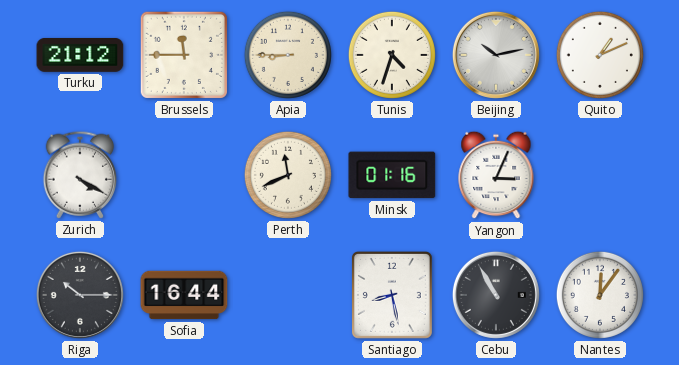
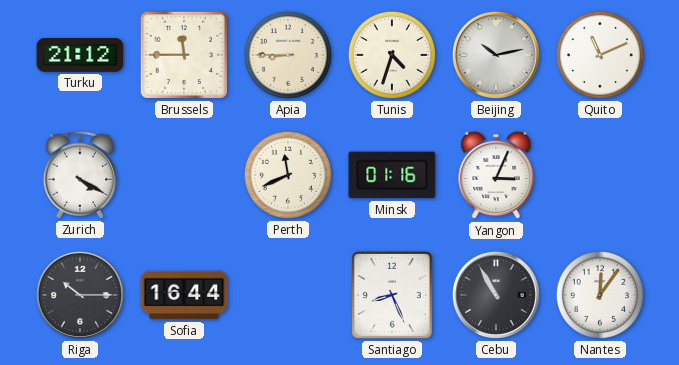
Quito: 1:11 -> 11:11
Santiago: 8:28 -> 8:26
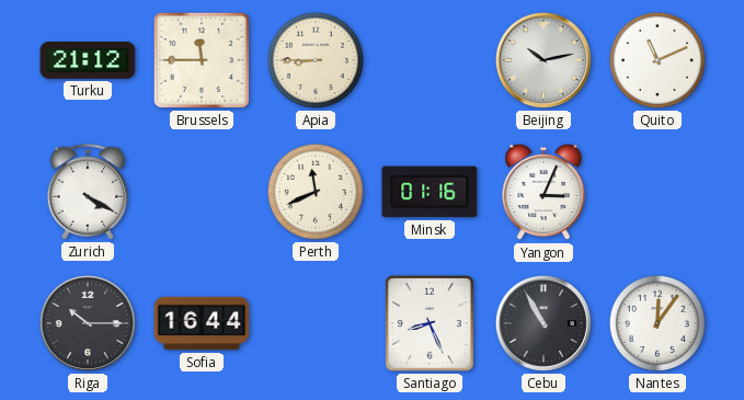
Tunis: 4:33 -> none
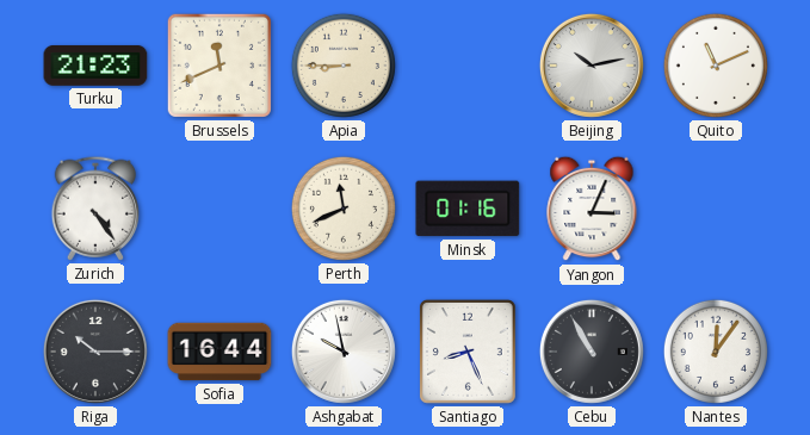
Turku: 21:12 -> 21:23
Brussels: 11:45 -> 11:41
Zurich: 4:20 -> 4:24
Ashgabat: none -> 9:58
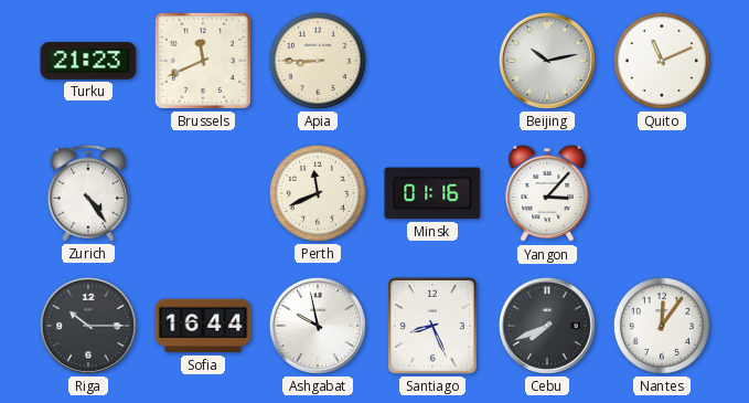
Yangon: 3:04 -> 3:07
Cebu: 10:55 -> 7:41
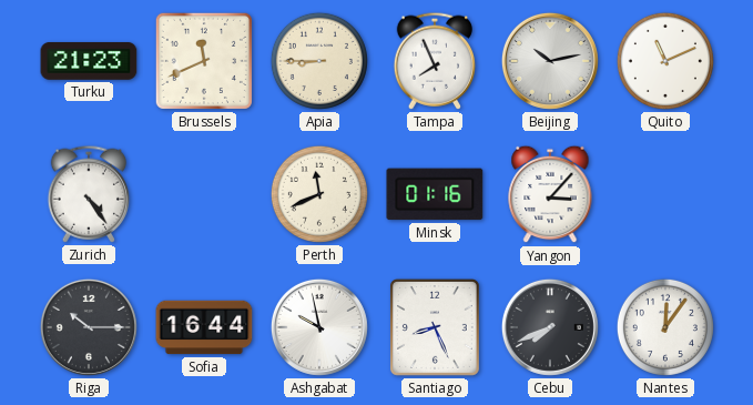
Tampa: none -> 7:56
